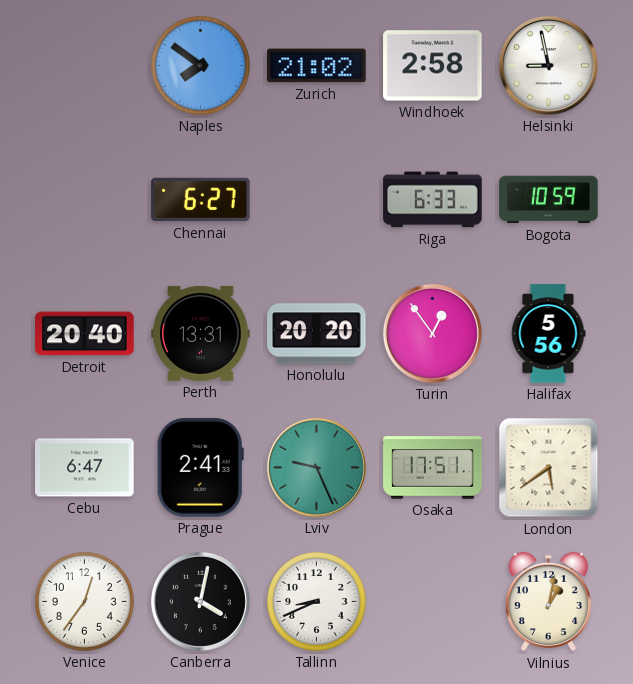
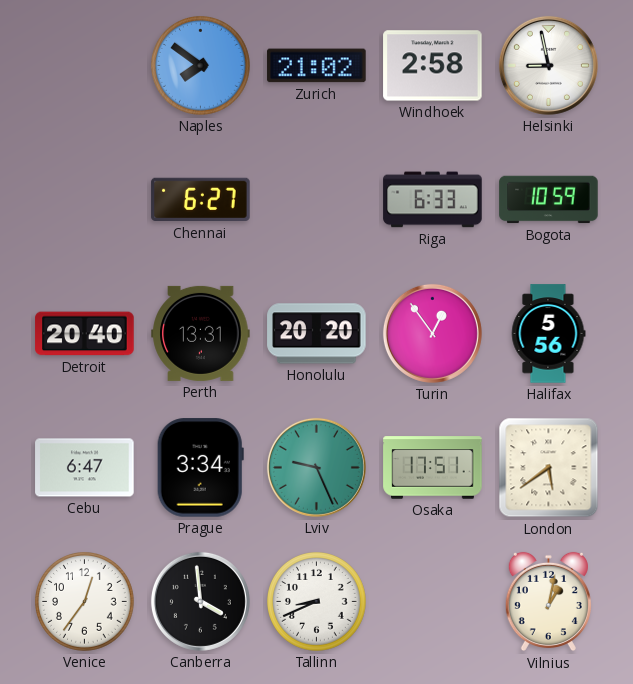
Prague: 2:41 -> 3:34
Canberra: 4:02 -> 3:59
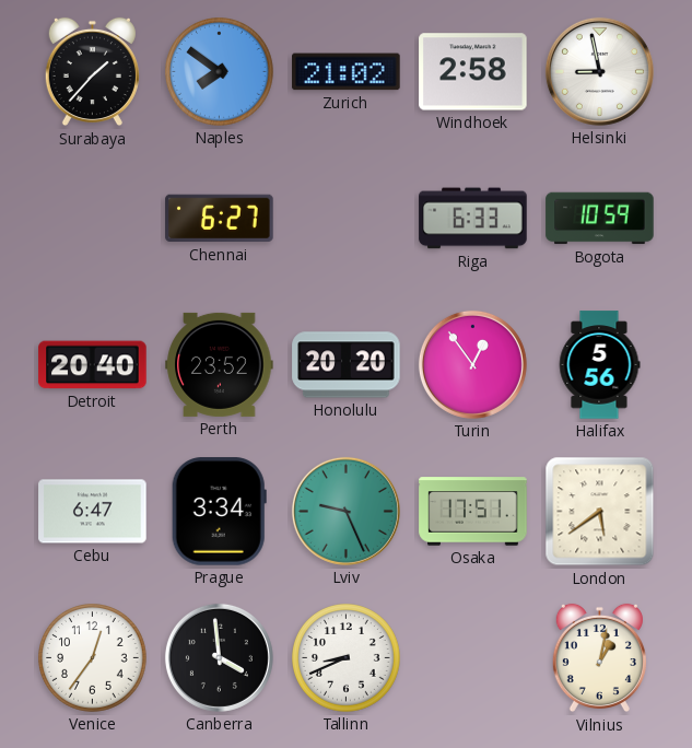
Surabaya: none -> 1:37
Perth: 13:31 -> 23:52
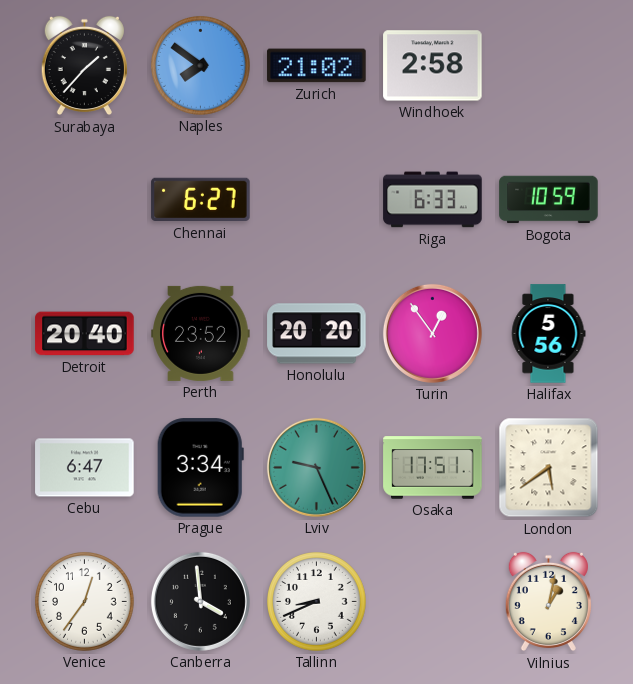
Helsinki: 8:58 -> none
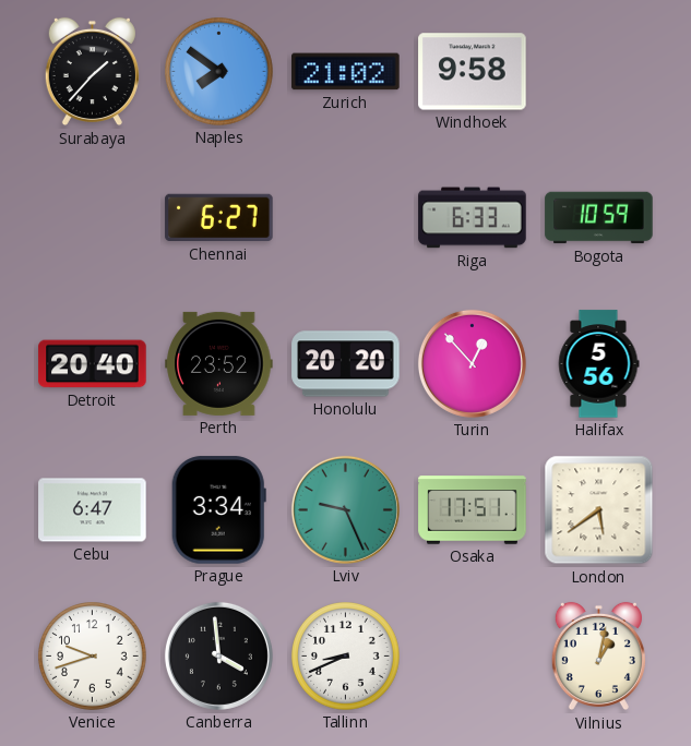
Windhoek: 2:58 -> 9:58
Turin: 12:54 -> 12:53
Venice: 12:36 -> 9:42
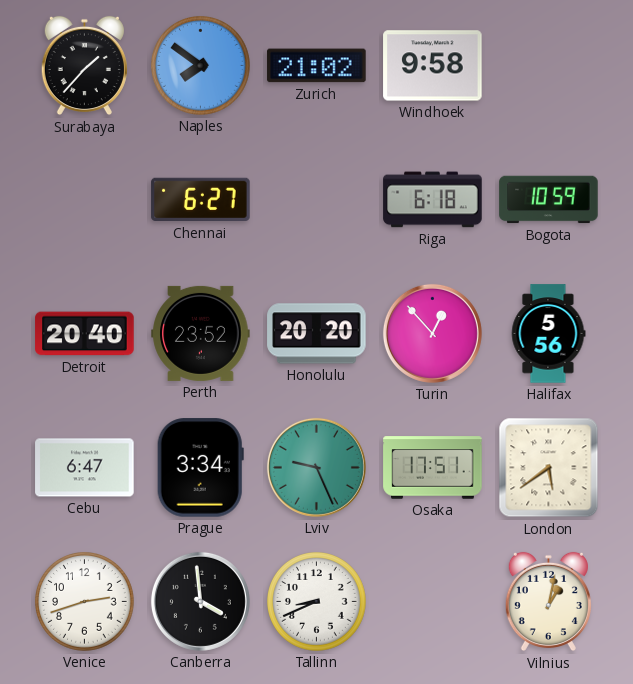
Riga: 6:33 -> 6:18
Venice: 9:42 -> 2:42
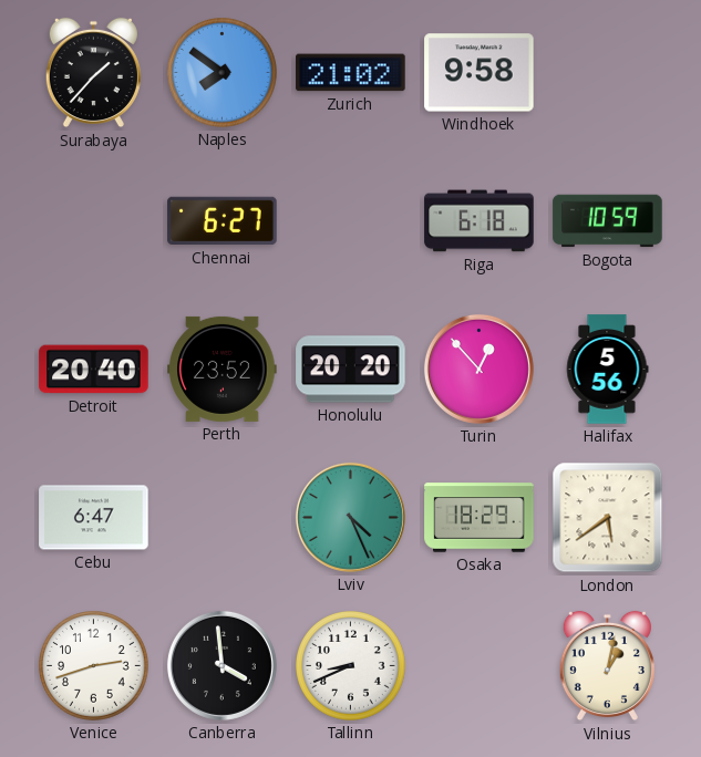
Prague: 3:34 -> none
Lviv: 9:26 -> 4:26
Osaka: 17:51 -> 18:29
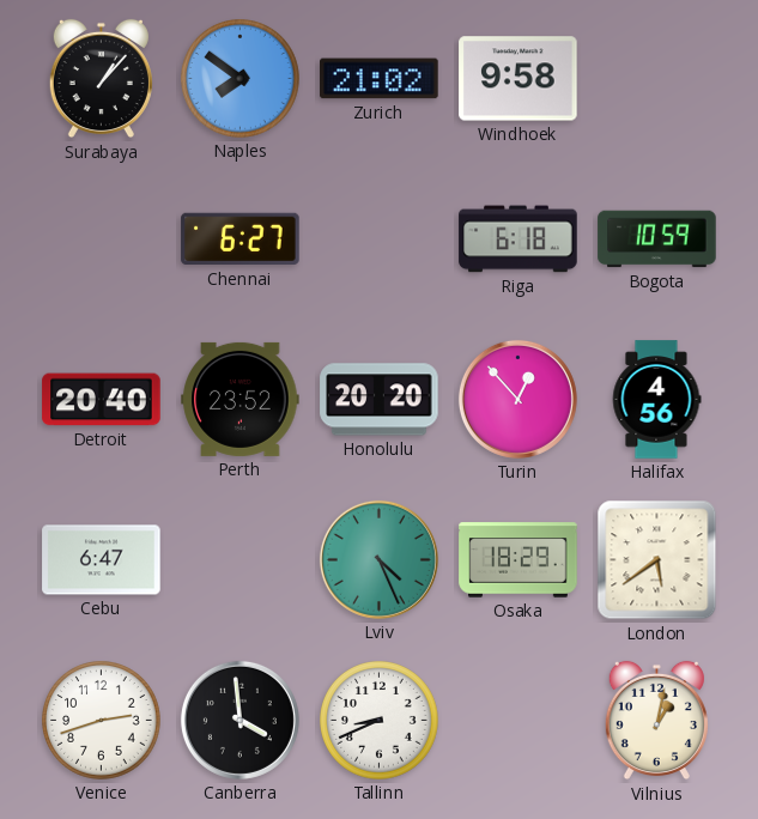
Surabaya: 1:37 -> 1:07
Halifax: 5:56 -> 4:56
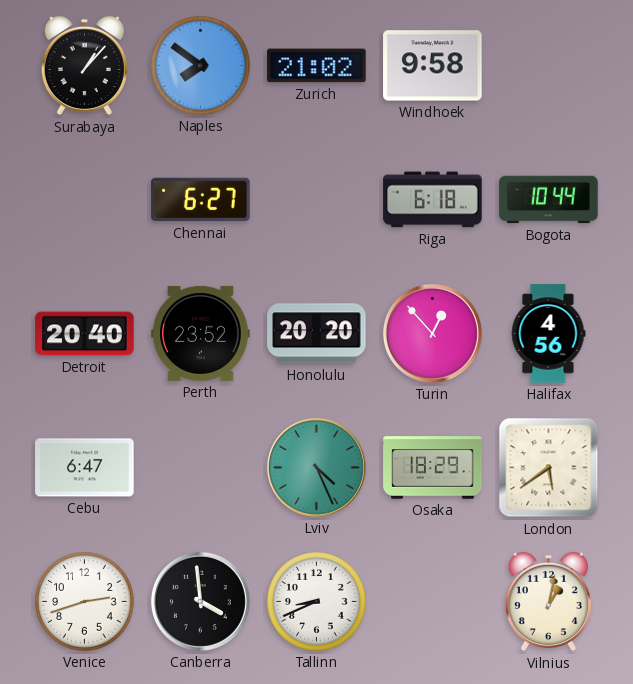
Bogota: 10:59 -> 10:44
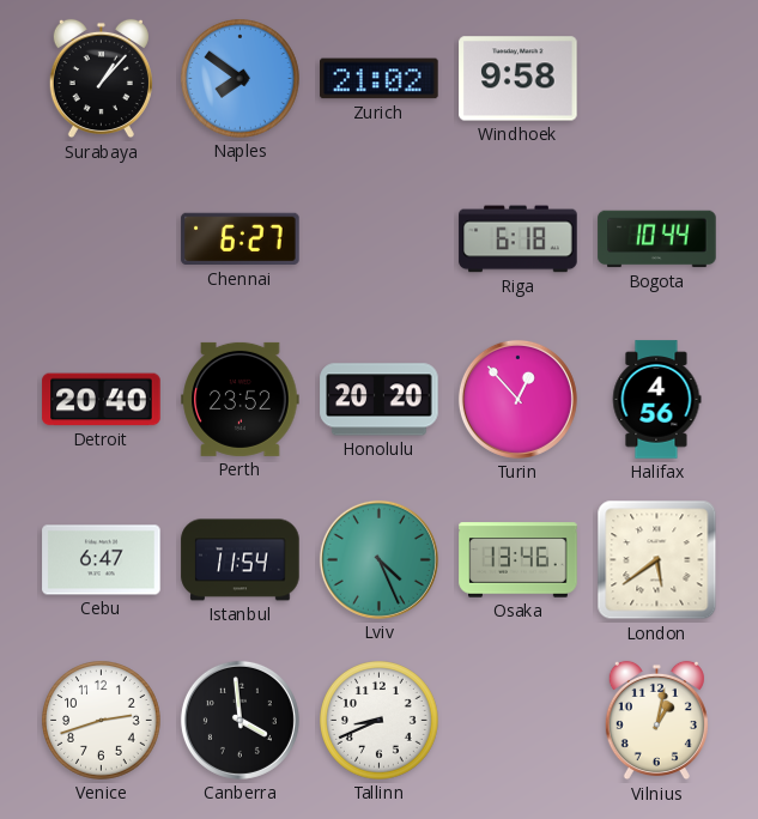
Istanbul: none -> 11:54
Osaka: 18:29 -> 13:46
